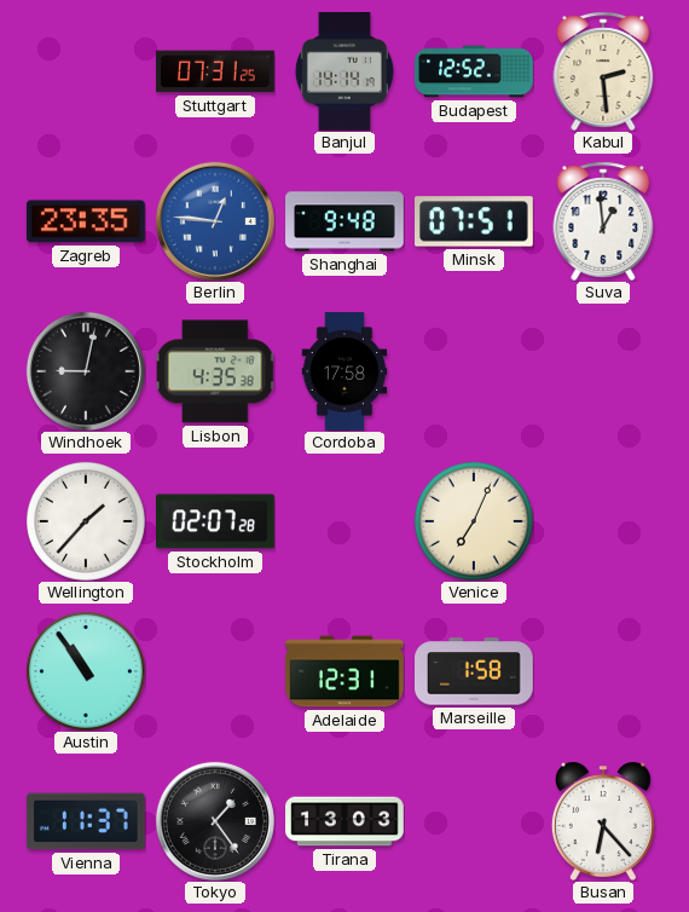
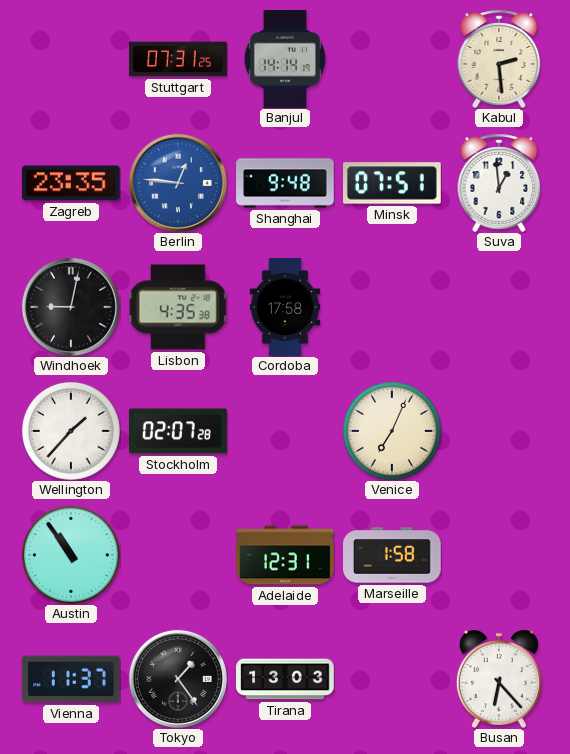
Budapest: 12:52 -> none
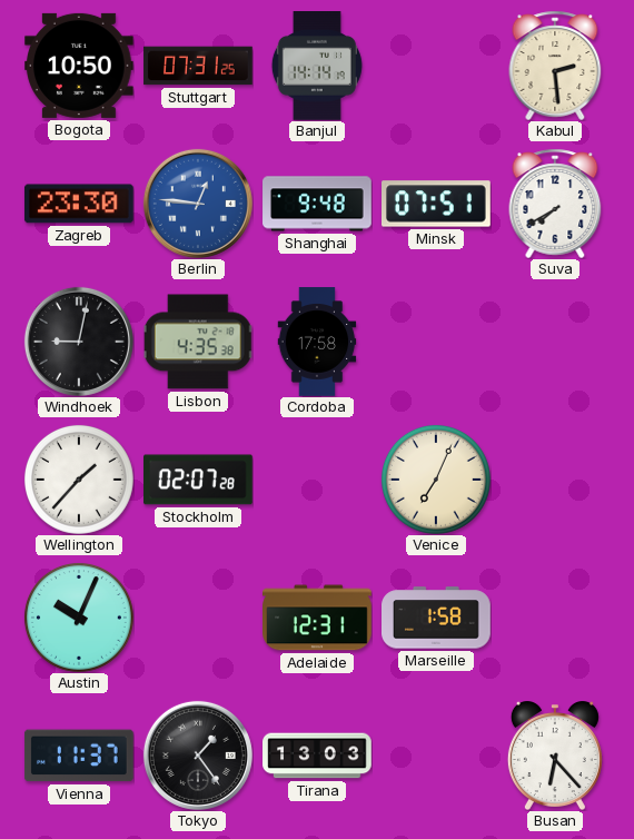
Bogota: none -> 10:50
Zagreb: 23:35 -> 23:30
Suva: 12:59 -> 7:40
Austin: 10:54 -> 10:04
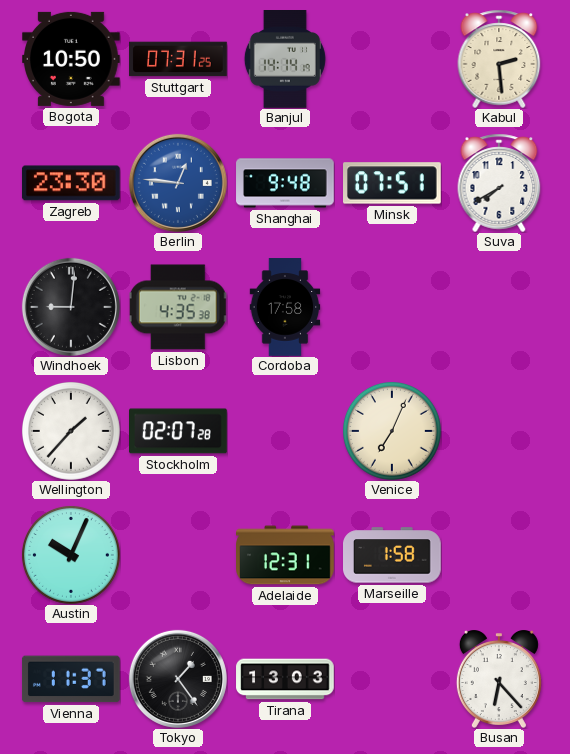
Windhoek: 9:02 -> 9:01
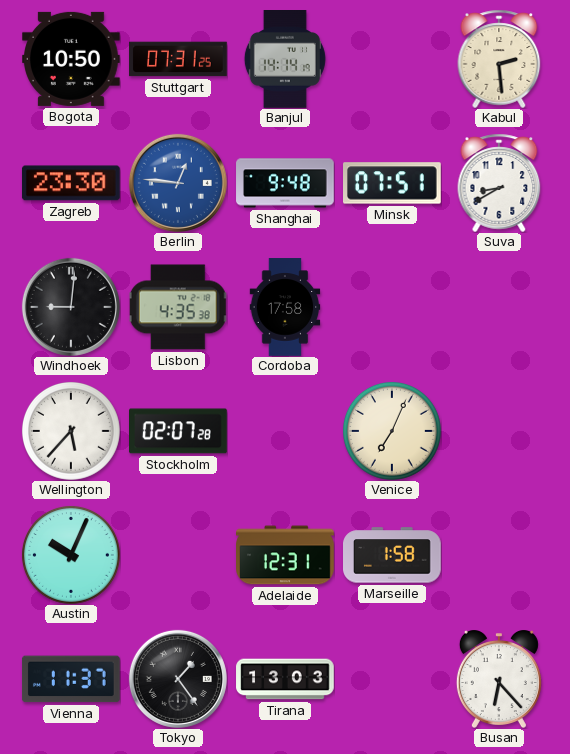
Suva: 7:40 -> 8:40
Wellington: 1:37 -> 5:37
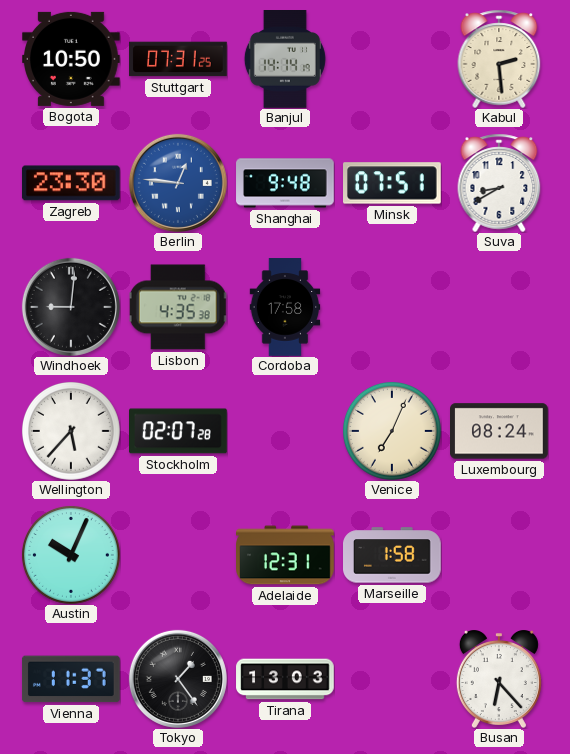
Luxembourg: none -> 08:24
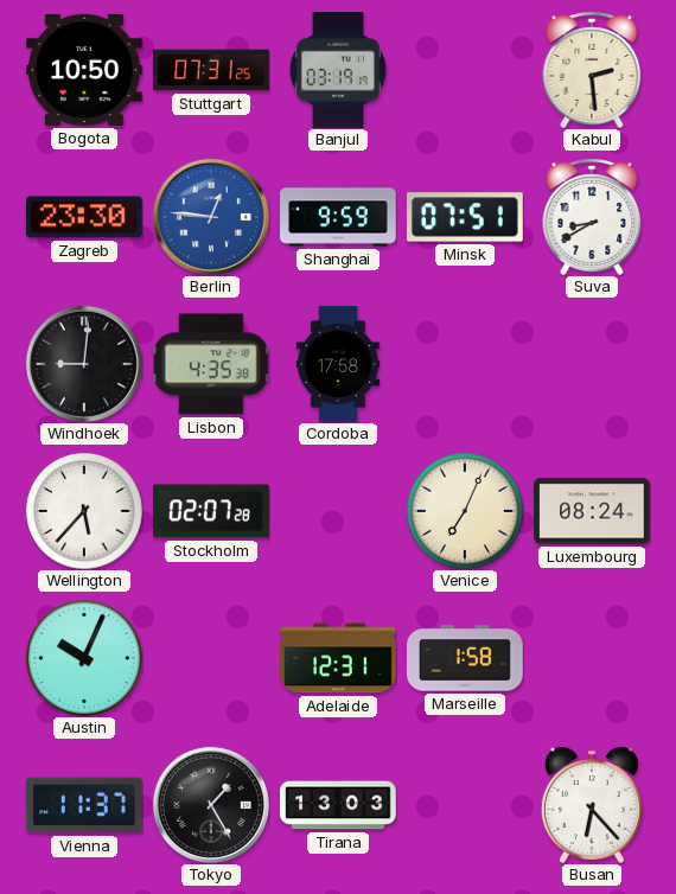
Banjul: 14:14 -> 03:19
Shanghai: 9:48 -> 9:59
Tokyo: 1:24 -> 1:25
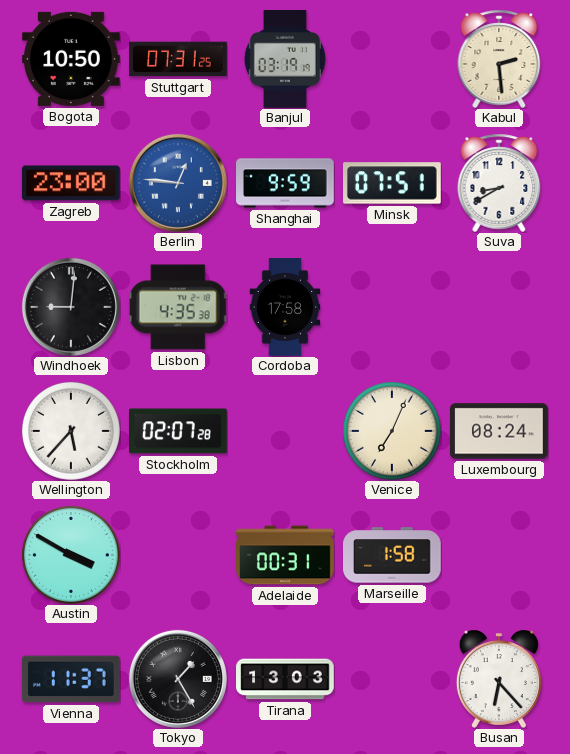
Zagreb: 23:30 -> 23:00
Austin: 10:04 -> 3:50
Adelaide: 12:31 -> 00:31
